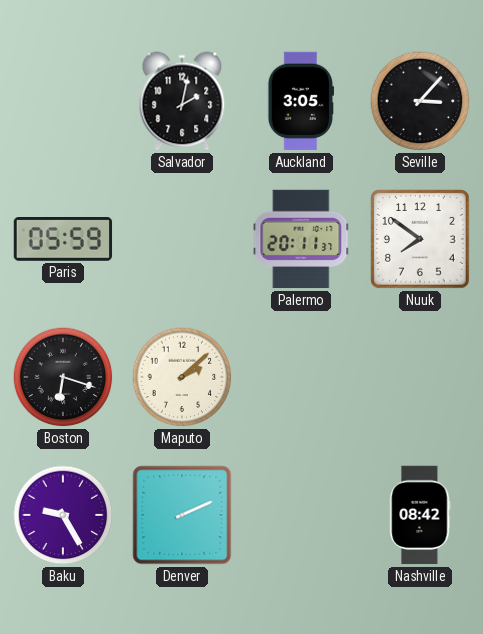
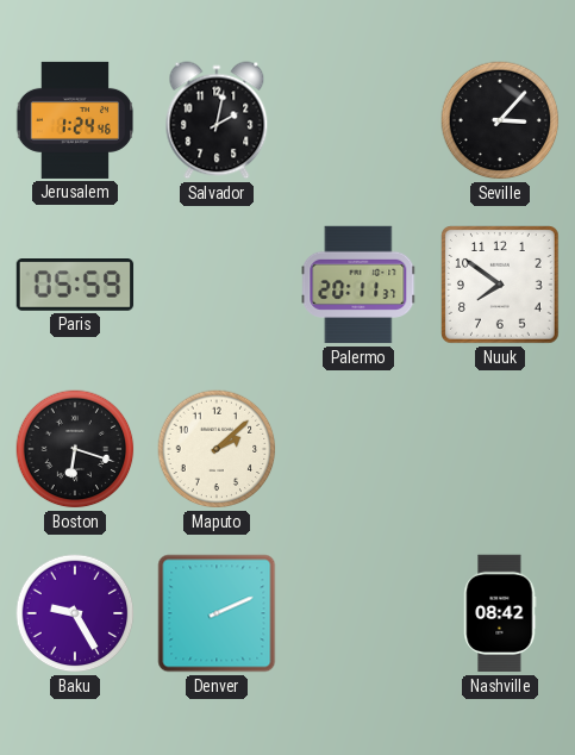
Jerusalem: none -> 1:24
Auckland: 3:05 -> none
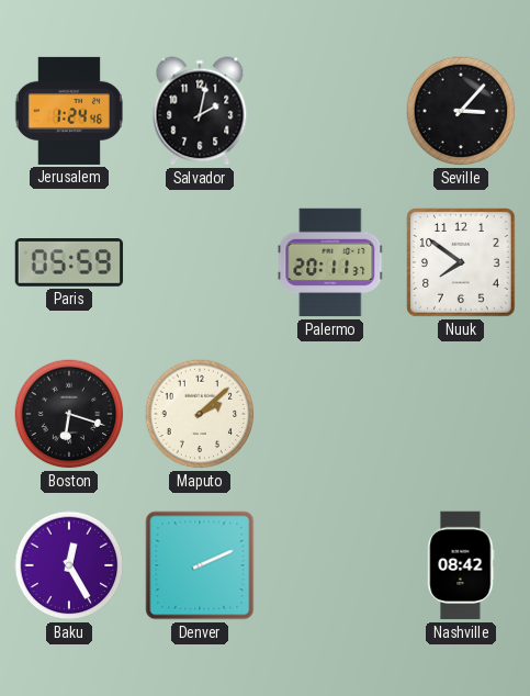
Baku: 9:25 -> 12:25
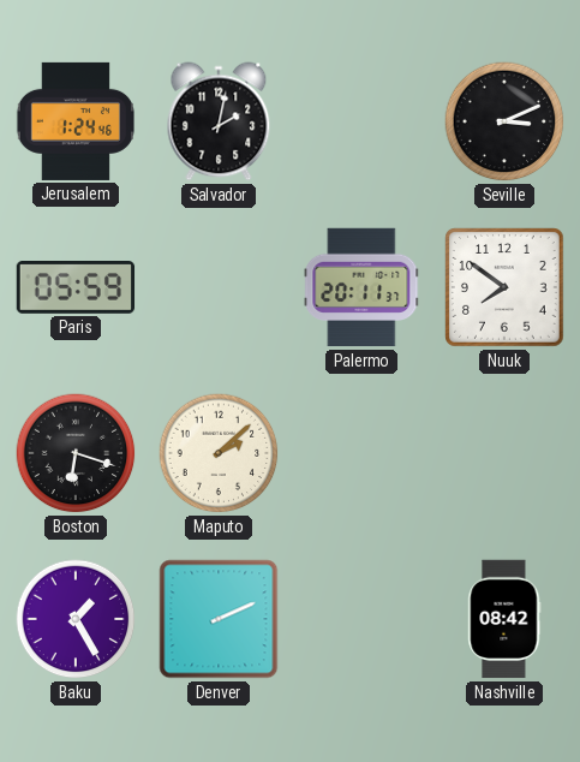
Seville: 3:07 -> 3:11
Baku: 12:25 -> 1:25
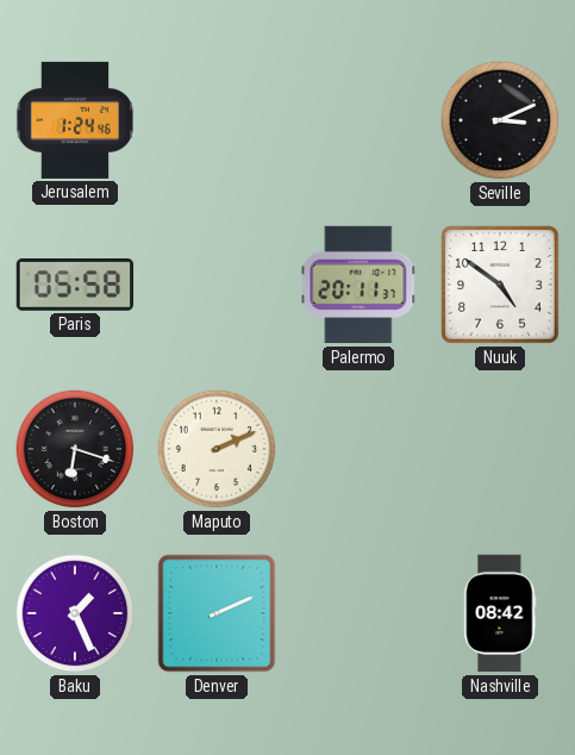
Salvador: 2:02 -> none
Paris: 05:59 -> 05:58
Nuuk: 7:51 -> 4:51
Maputo: 2:08 -> 2:11
Baku: 1:25 -> 1:26
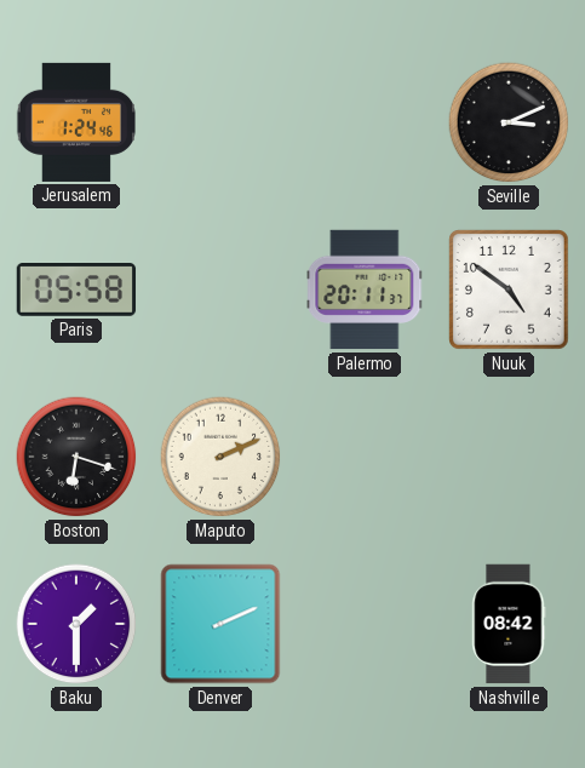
Baku: 1:26 -> 1:30
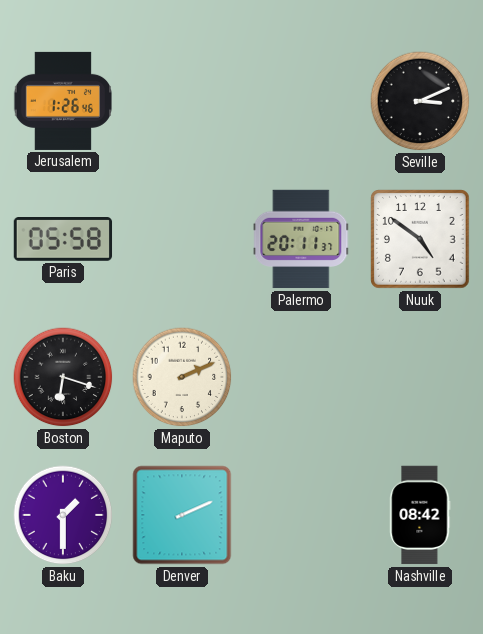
Jerusalem: 1:24 -> 1:26
